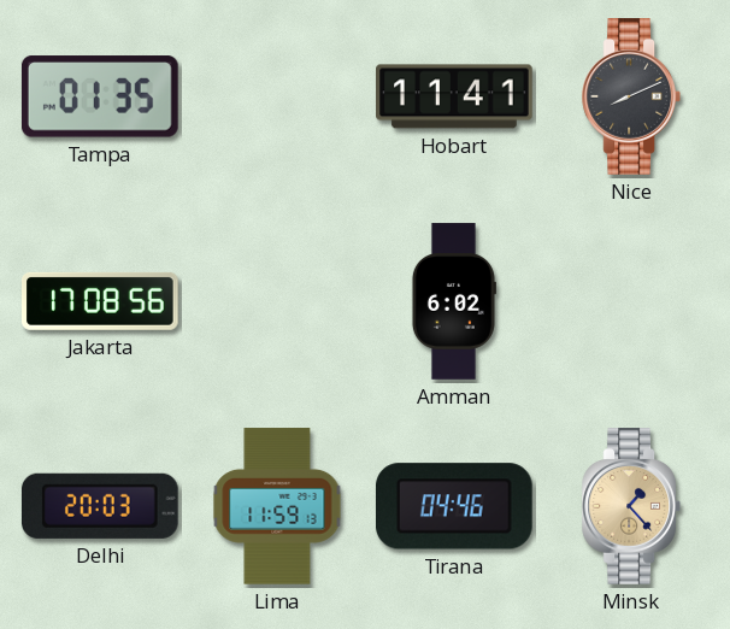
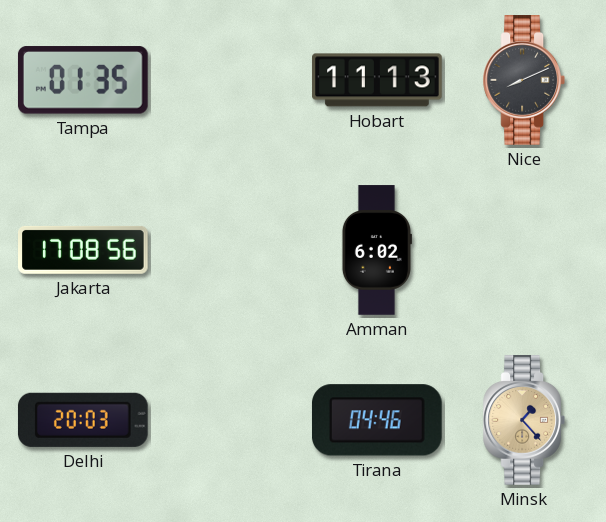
Hobart: 11:41 -> 11:13
Lima: 11:59 -> none
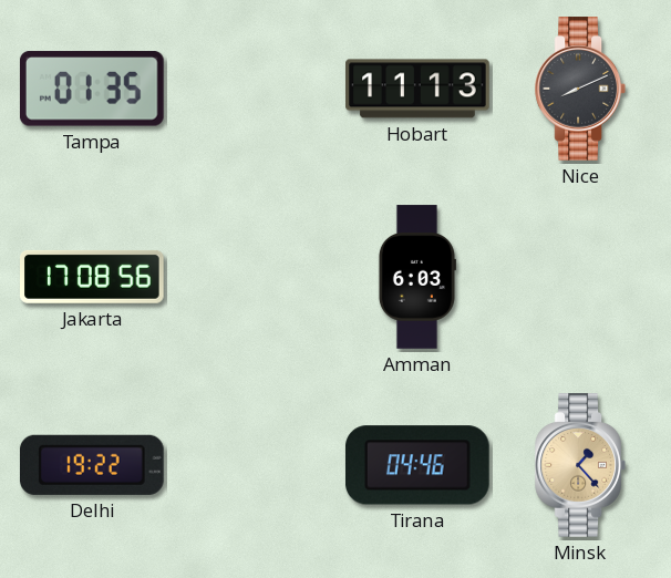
Amman: 6:02 -> 6:03
Delhi: 20:03 -> 19:22
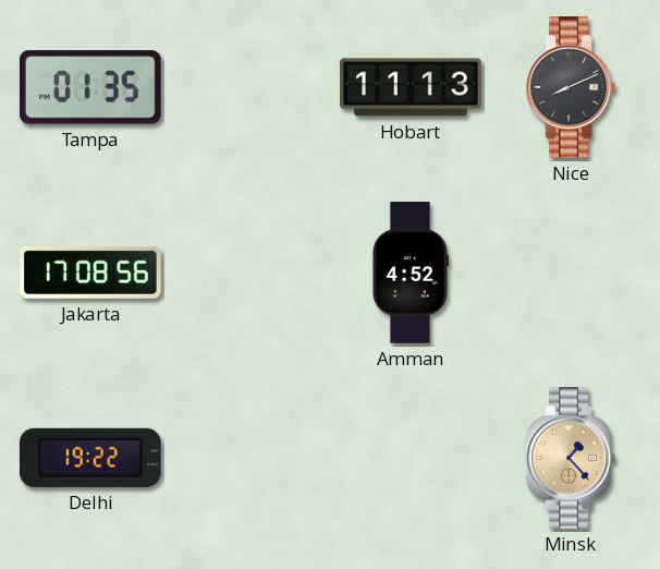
Amman: 6:03 -> 4:52
Tirana: 04:46 -> none
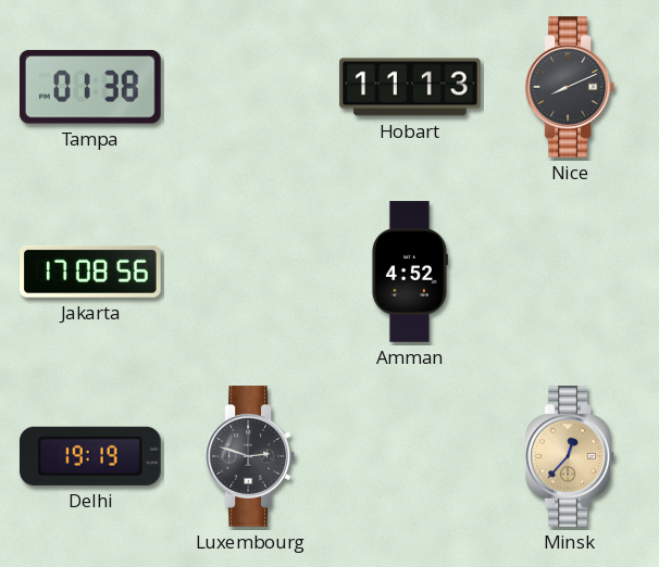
Tampa: 01:35 -> 01:38
Delhi: 19:22 -> 19:19
Luxembourg: none -> 2:48
Minsk: 1:23 -> 12:37
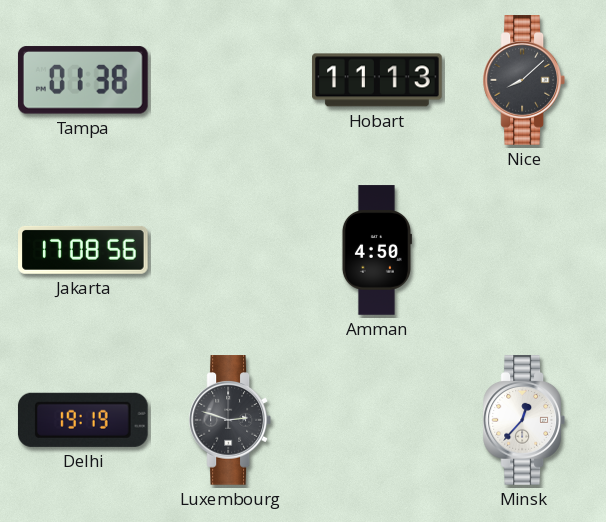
Nice: 8:11 -> 8:08
Amman: 4:52 -> 4:50
Minsk dial: champagne -> white
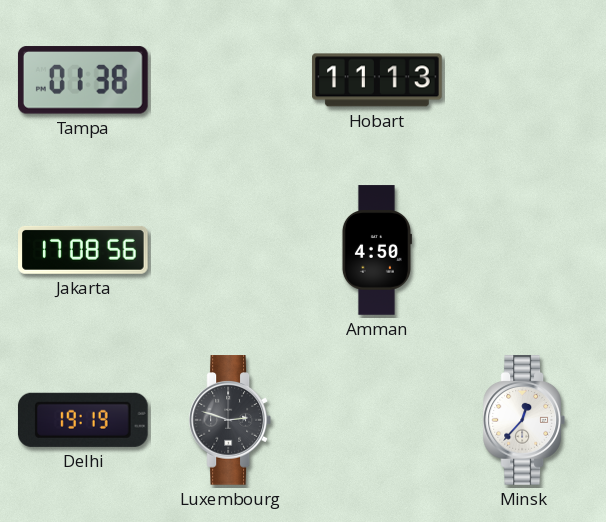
Nice: 8:08 -> none
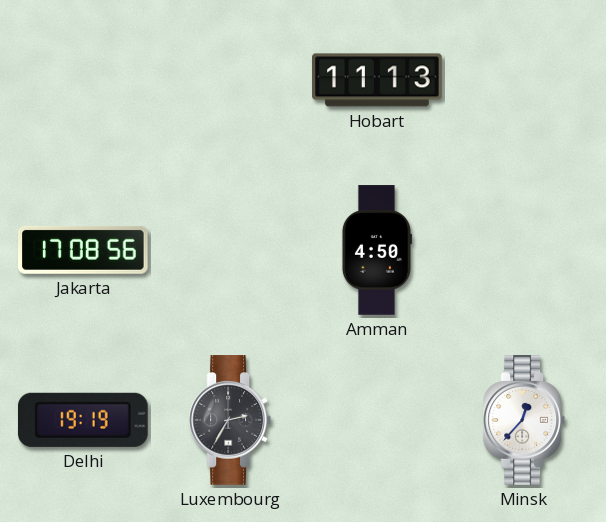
Tampa: 01:38 -> none
Luxembourg: 2:48 -> 2:35
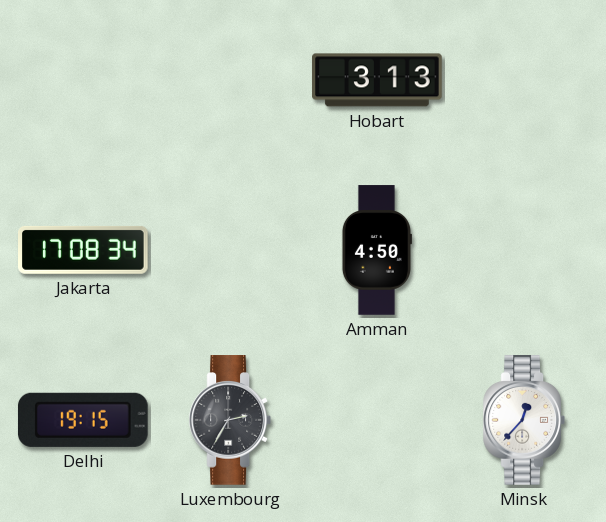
Hobart: 11:13 -> 3:13
Jakarta: 17:08:56 -> 17:08:34
Delhi: 19:19 -> 19:15
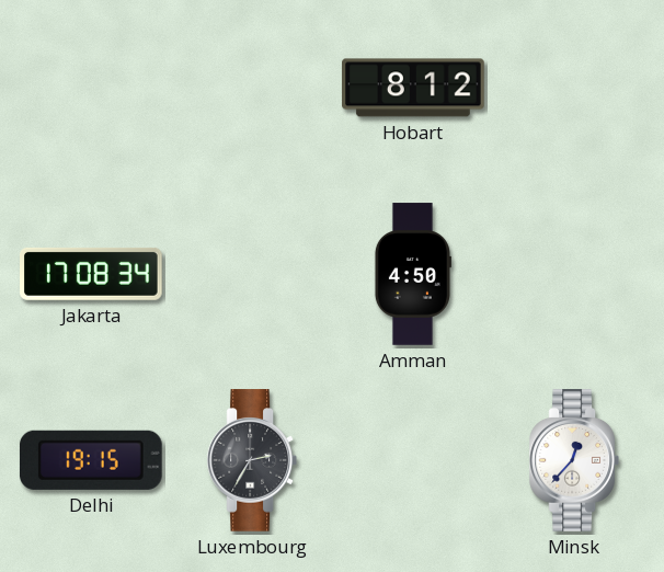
Hobart: 3:13 -> 8:12
